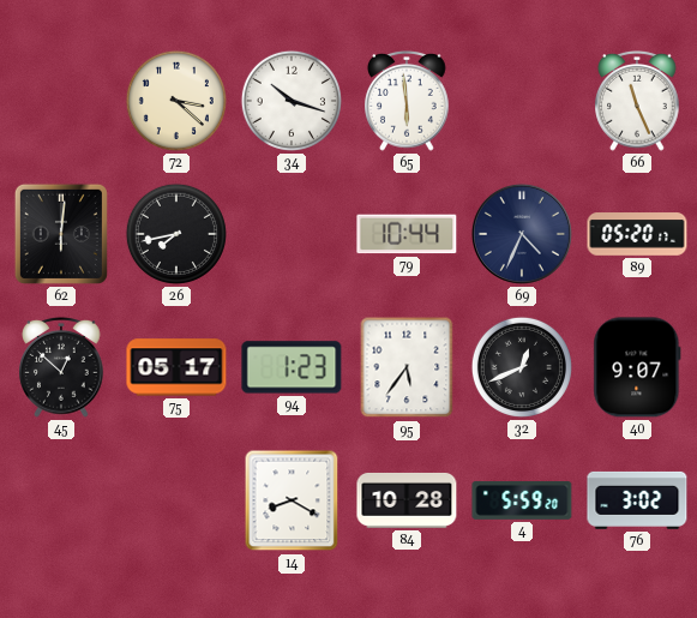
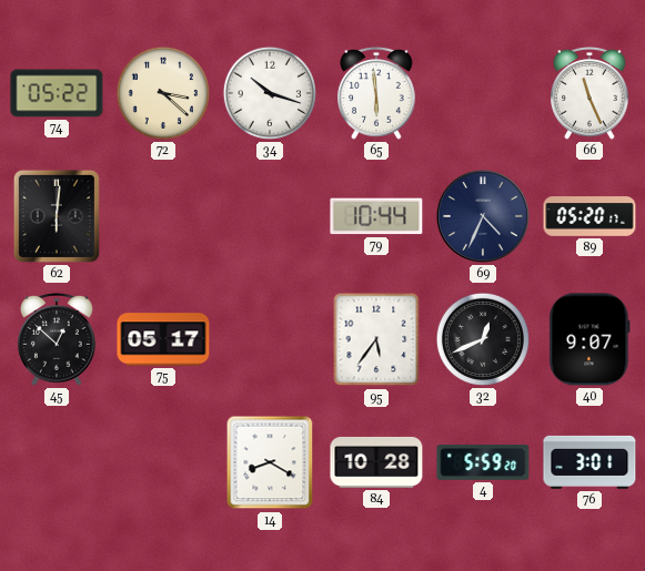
74: none -> 05:22
26: 7:43 -> none
94: 1:23 -> none
76: 3:02 -> 3:01
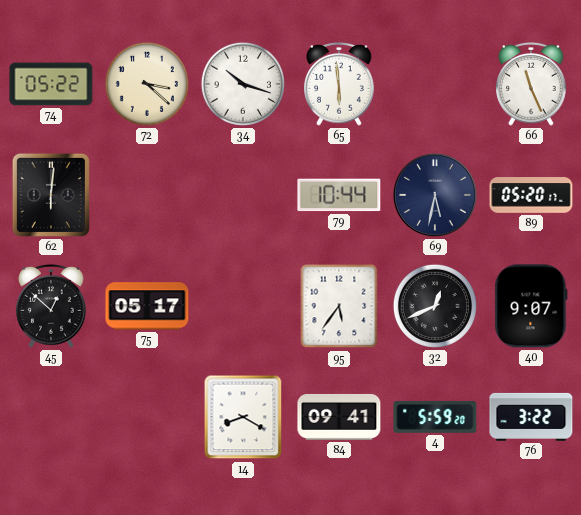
69: 4:34 -> 5:32
84: 10:28 -> 09:41
76: 3:01 -> 3:22
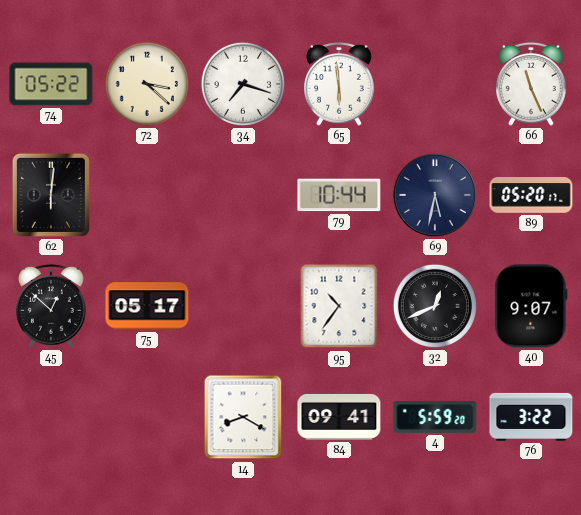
34: 10:18 -> 7:18
95: 5:36 -> 10:36
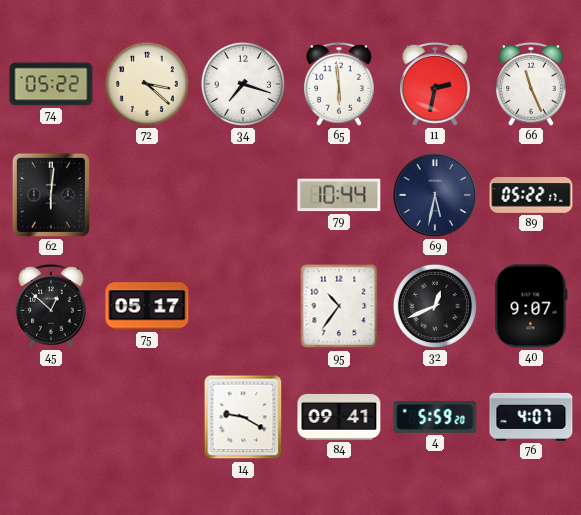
11: none -> 2:32
89: 05:20 -> 05:22
14: 8:20 -> 9:20
76: 3:22 -> 4:07
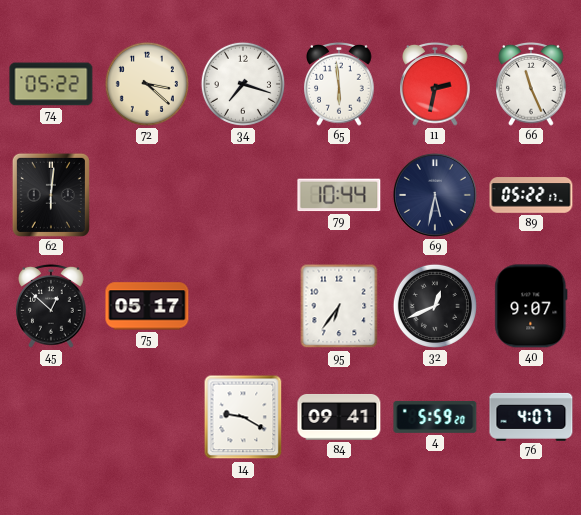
95: 10:36 -> 6:36
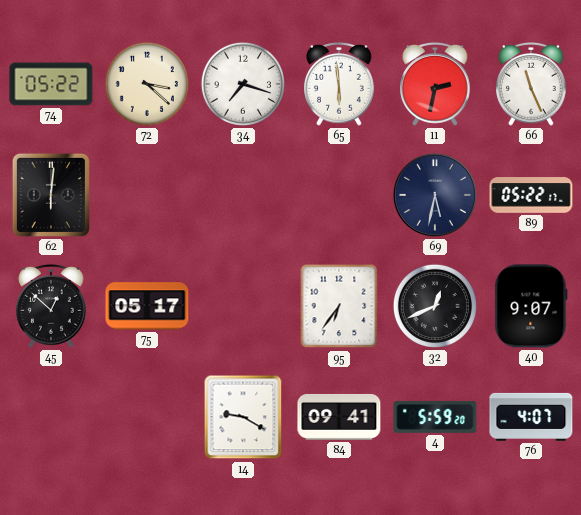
79: 10:44 -> none
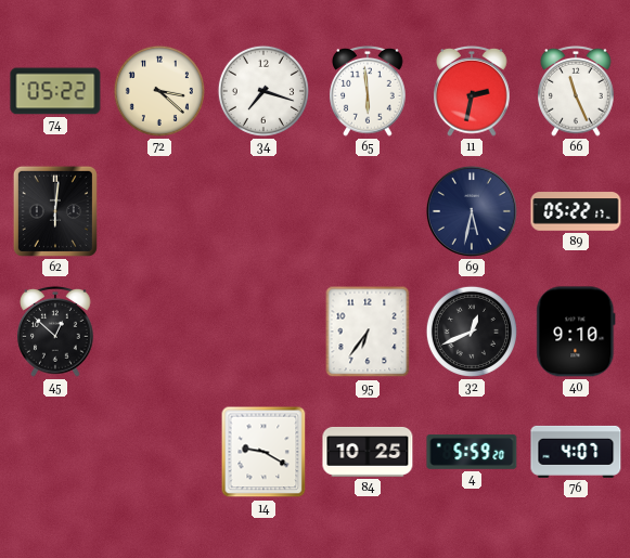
75: 05:17 -> none
40: 9:07 -> 9:10
84: 09:41 -> 10:25
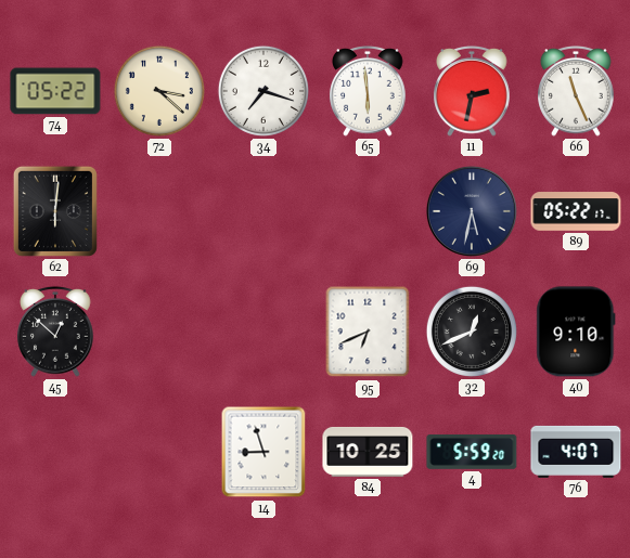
95: 6:36 -> 6:41
14: 9:20 -> 8:57
